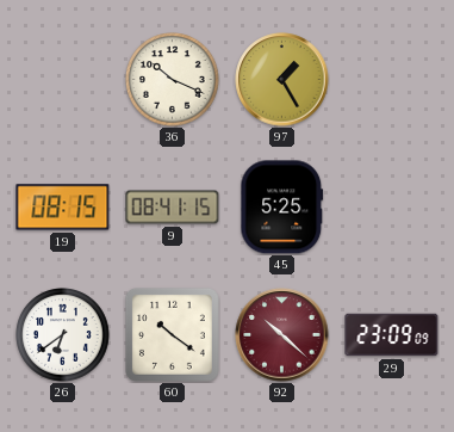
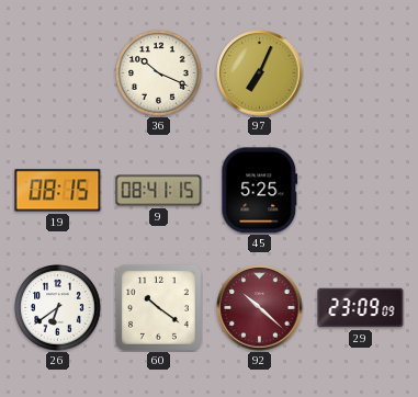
97: 1:25 -> 7:04
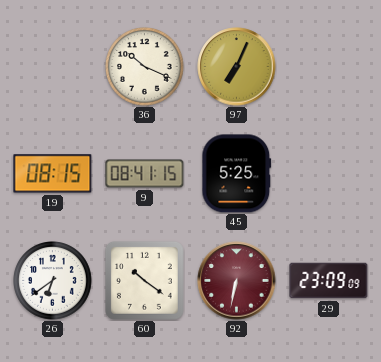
92: 10:22 -> 6:32
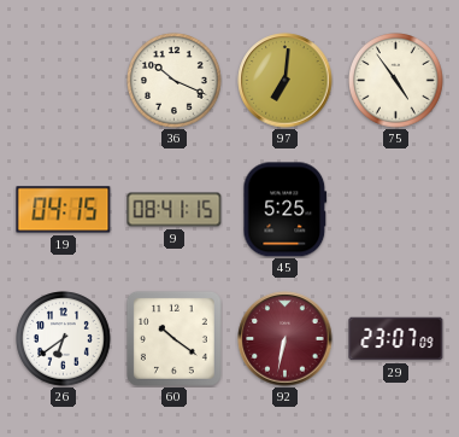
97: 7:04 -> 7:01
75: none -> 4:54
19: 08:15 -> 04:15
29: 23:09 -> 23:07
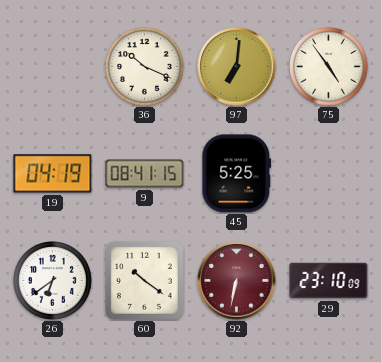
19: 04:15 -> 04:19
29: 23:07 -> 23:10
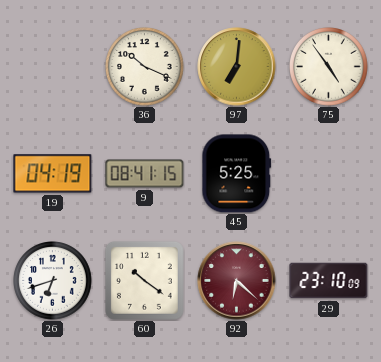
26: 6:39 -> 6:42
92: 6:32 -> 6:22
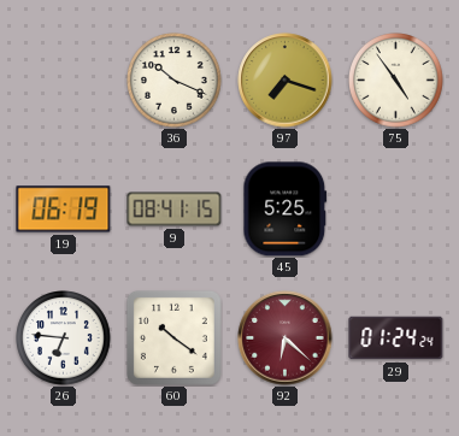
97: 7:01 -> 7:18
19: 04:19 -> 06:19
26: 6:42 -> 6:46
29: 23:10 -> 01:24
